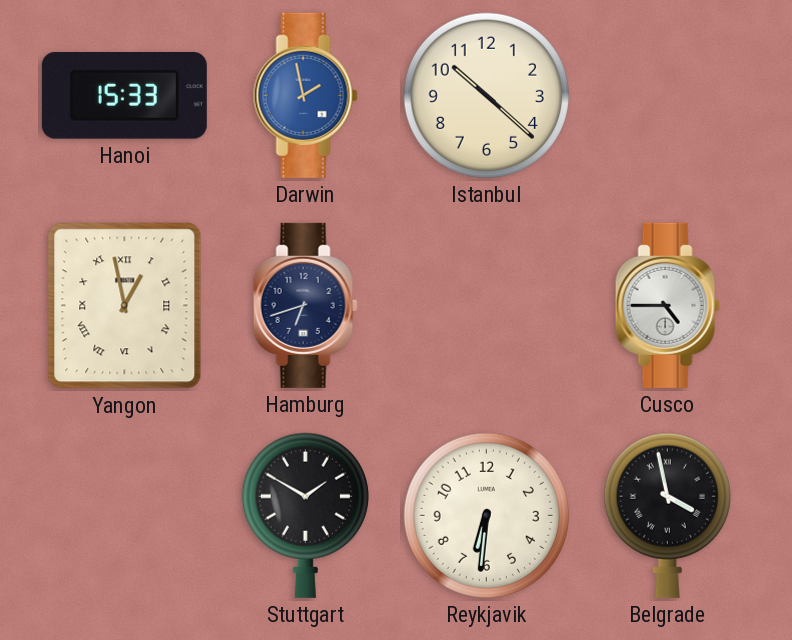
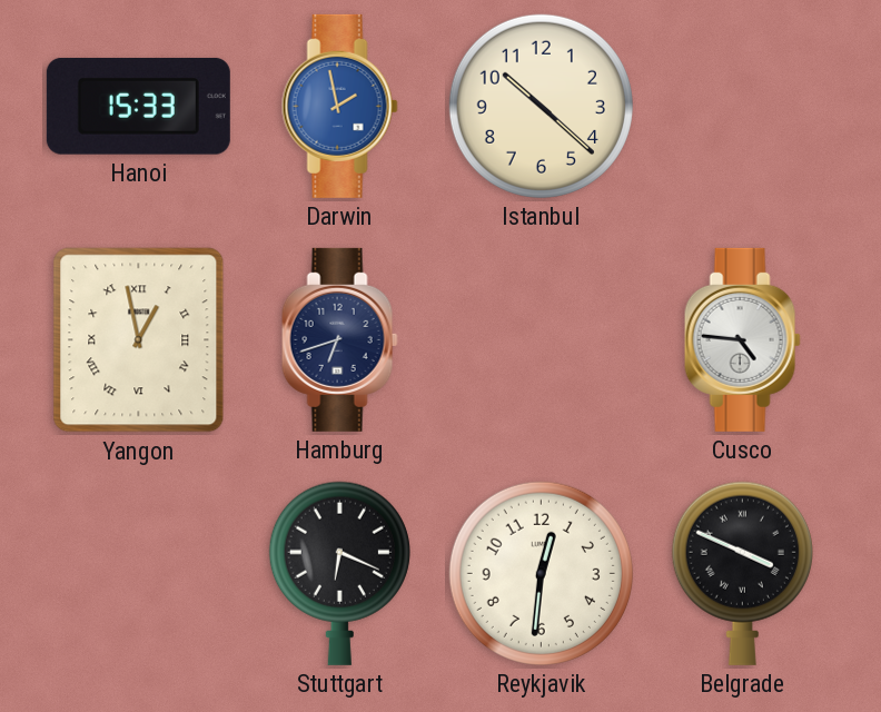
Cusco: 4:45 -> 4:46
Stuttgart: 1:50 -> 6:19
Reykjavik: 6:31 -> 12:31
Belgrade: 3:58 -> 3:49
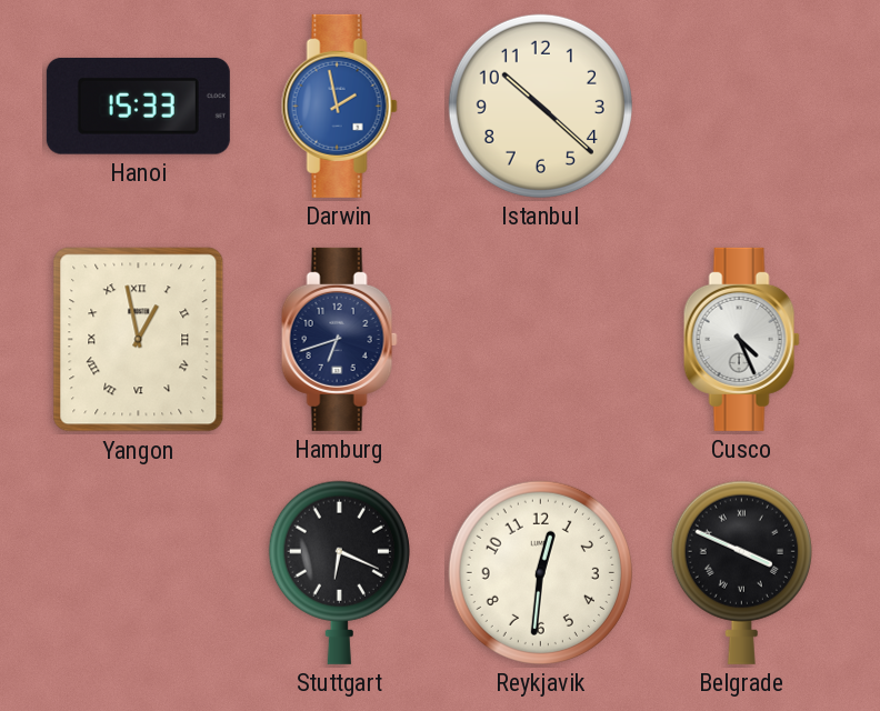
Cusco: 4:46 -> 4:26
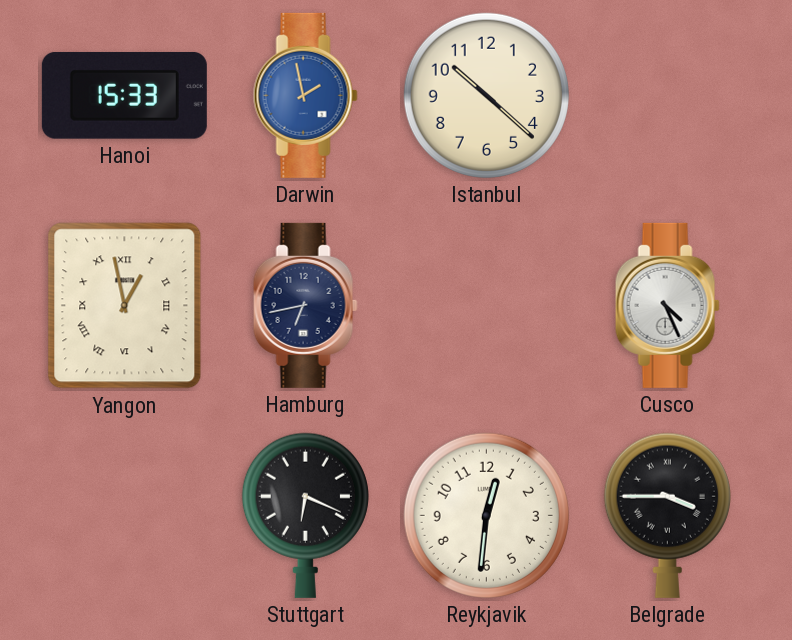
Hamburg: 6:42 -> 6:43
Belgrade: 3:49 -> 3:45
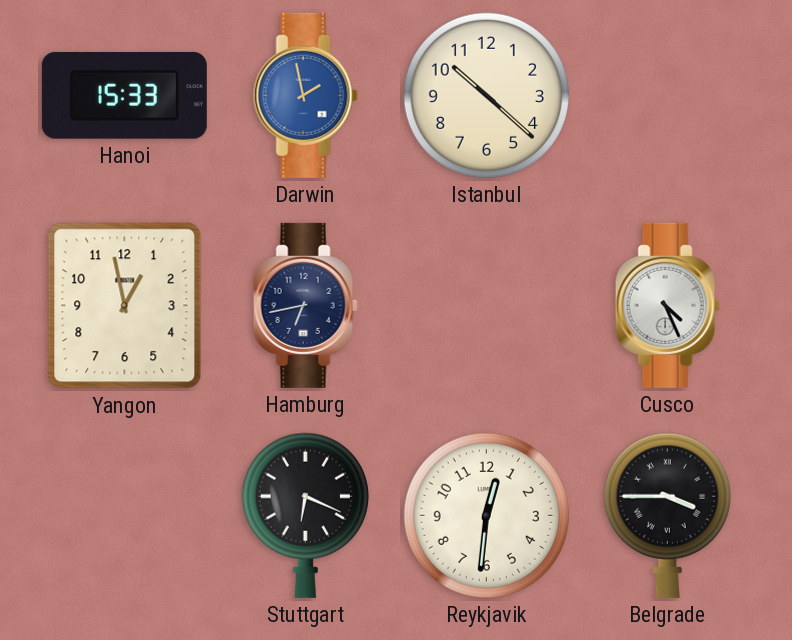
Yangon numerals: Roman -> Arabic
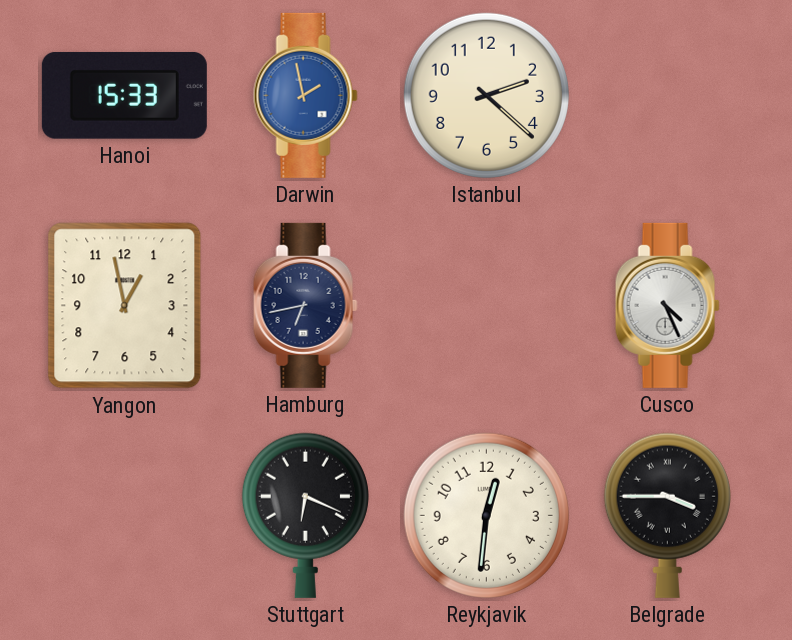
Istanbul: 10:22 -> 2:22
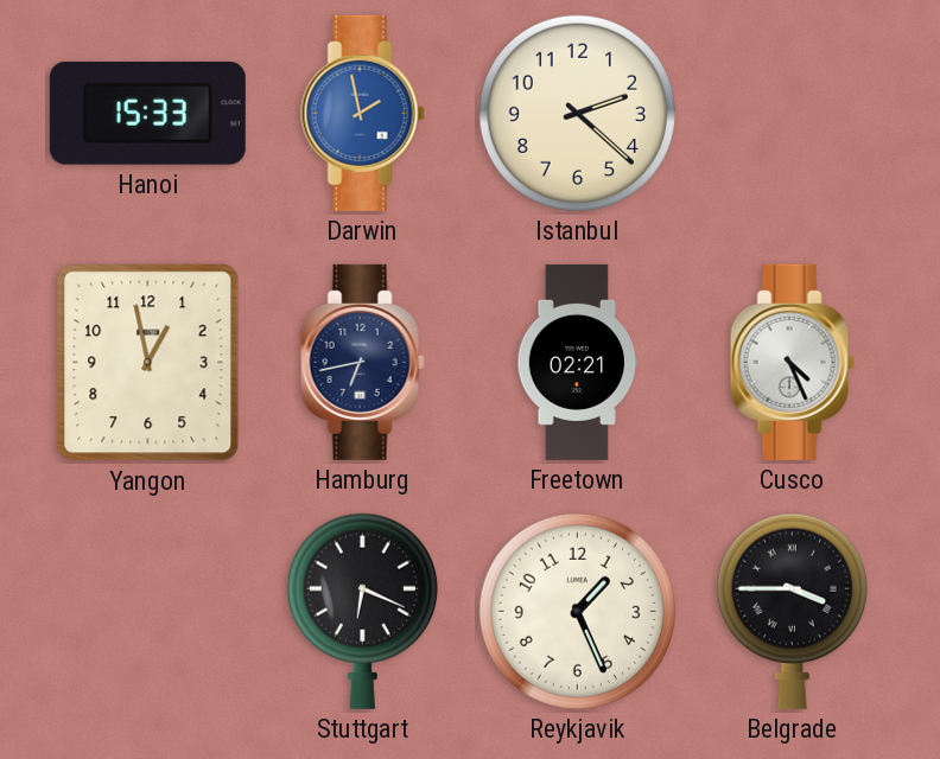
Freetown: none -> 02:21
Reykjavik: 12:31 -> 1:26
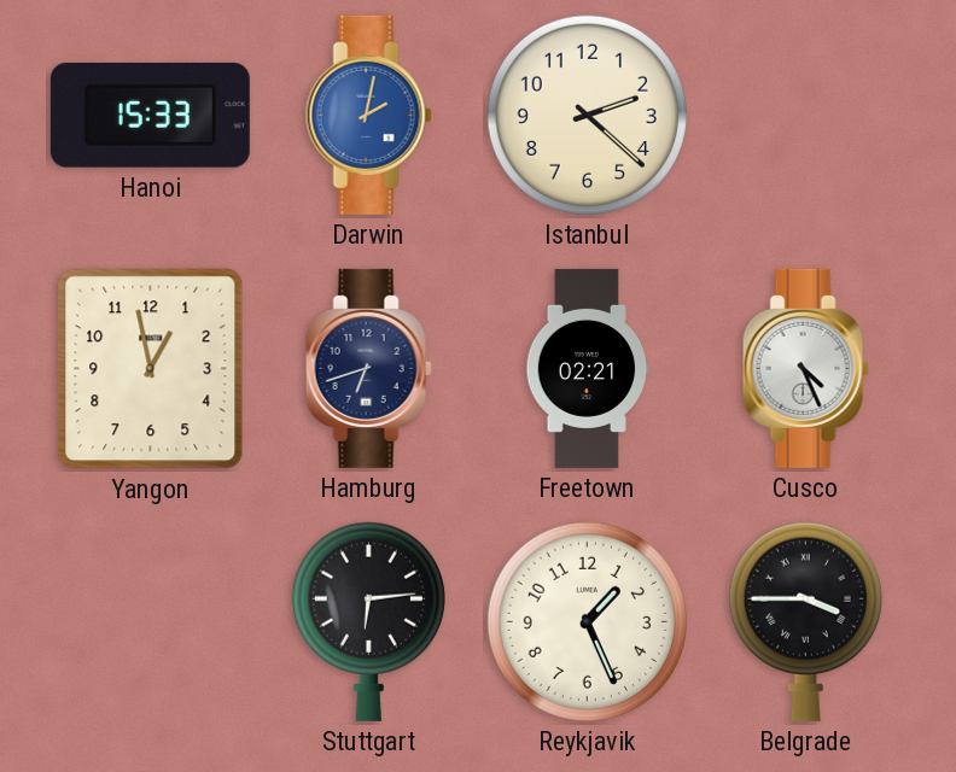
Darwin: 1:58 -> 2:02
Hamburg: 6:43 -> 6:42
Stuttgart: 6:19 -> 6:14
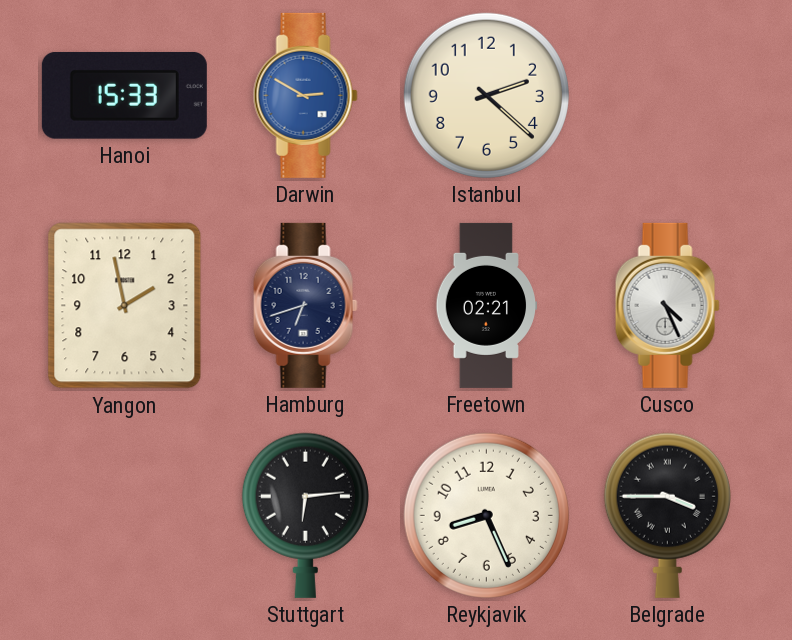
Darwin: 2:02 -> 2:50
Yangon: 12:58 -> 1:58
Reykjavik: 1:26 -> 8:26
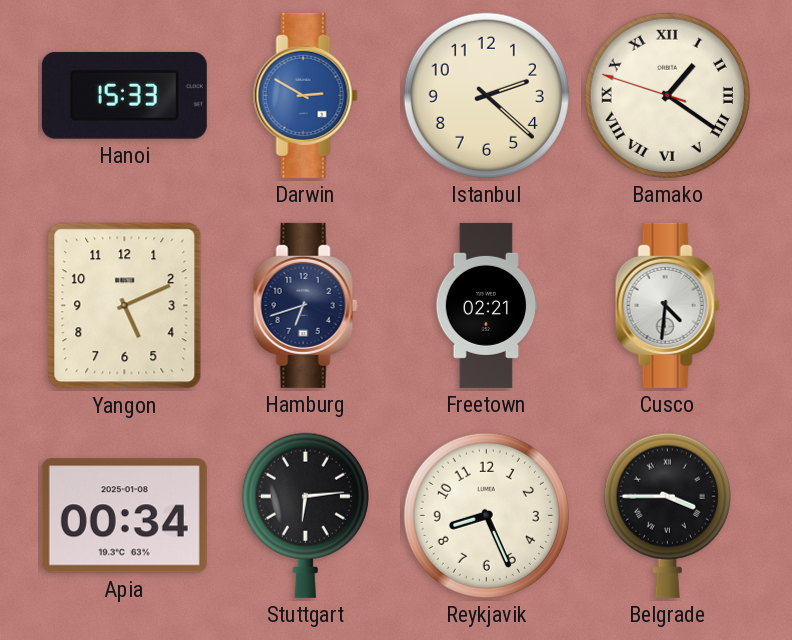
Bamako: none -> 1:20
Yangon: 1:58 -> 5:11
Cusco: 4:26 -> 4:31
Apia: none -> 00:34
